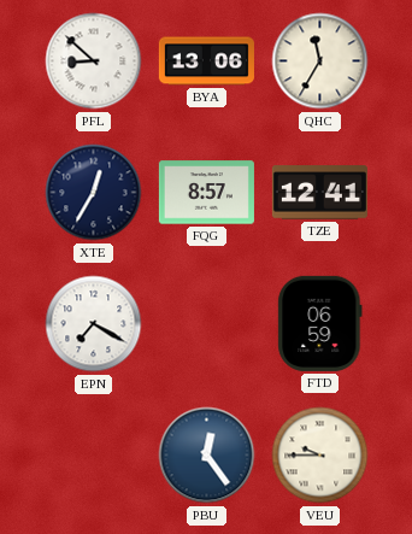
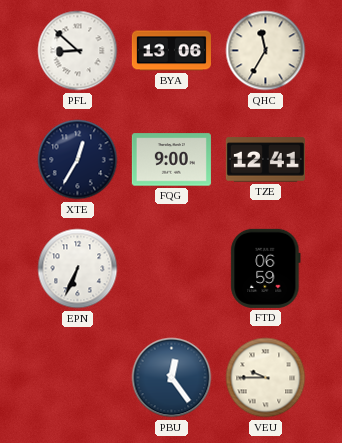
FQG: 8:57 -> 9:00
EPN: 7:20 -> 6:34
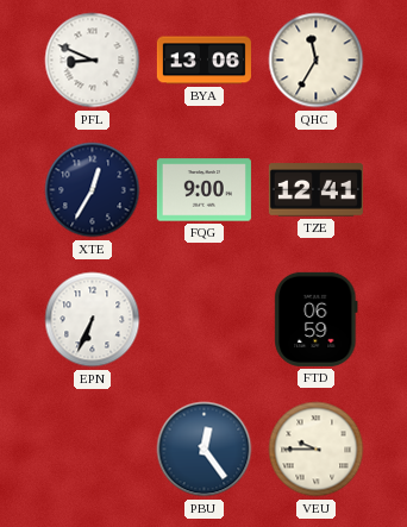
PFL: 8:52 -> 8:49
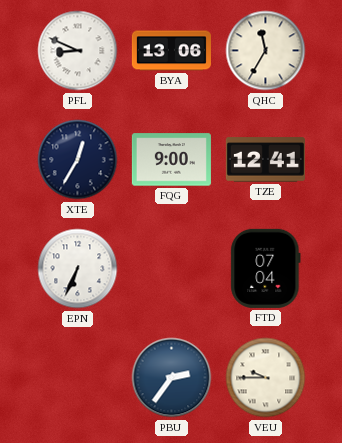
FTD: 06:59 -> 07:04
PBU: 12:24 -> 2:36
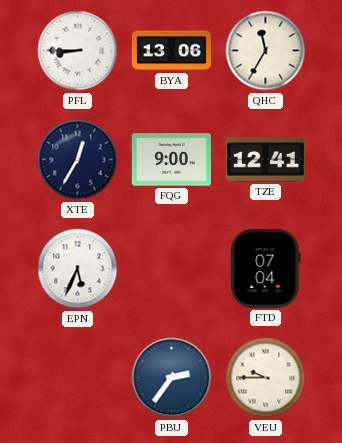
PFL: 8:49 -> 8:45
EPN: 6:34 -> 5:34
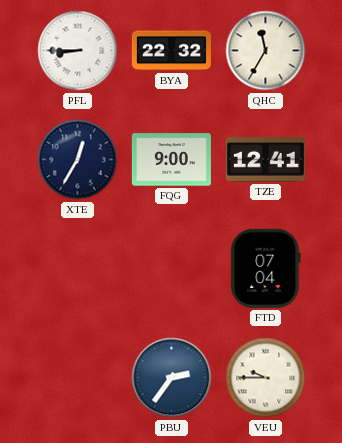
BYA: 13:06 -> 22:32
EPN: 5:34 -> none
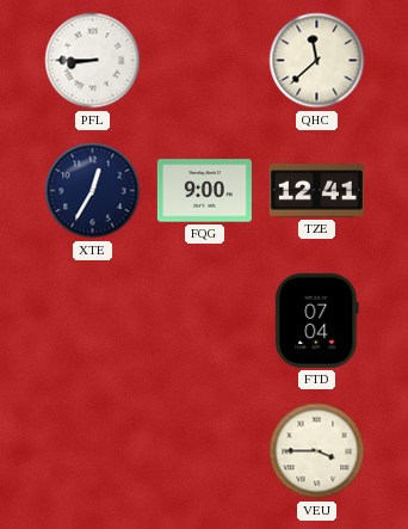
BYA: 22:32 -> none
QHC: 11:35 -> 11:38
PBU: 2:36 -> none
VEU: 9:45 -> 3:45
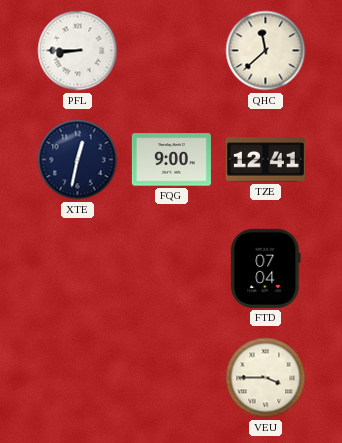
XTE: 12:35 -> 12:32
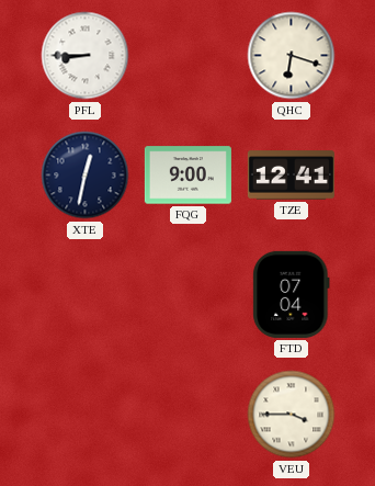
QHC: 11:38 -> 6:18
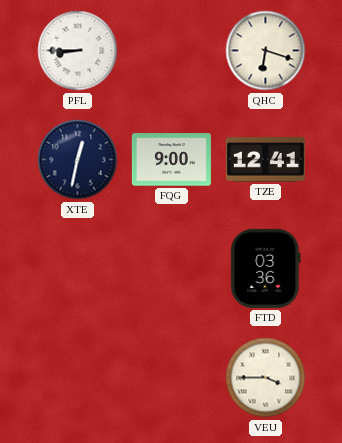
FTD: 07:04 -> 03:36
